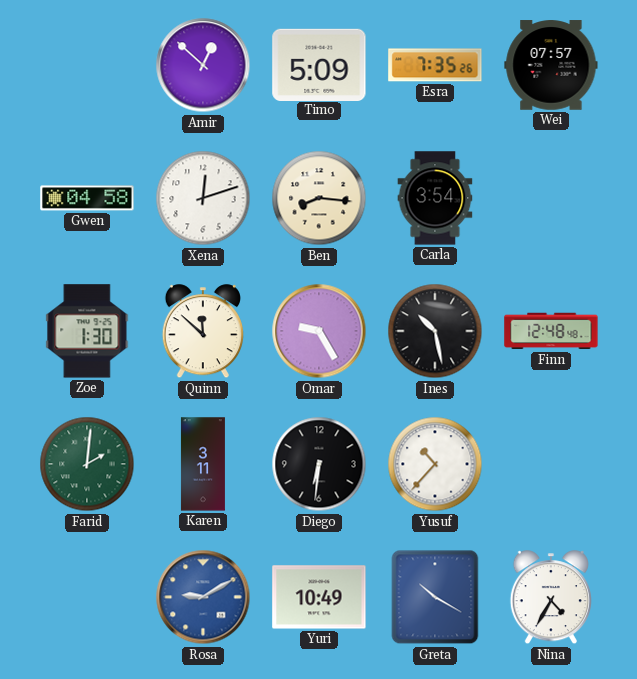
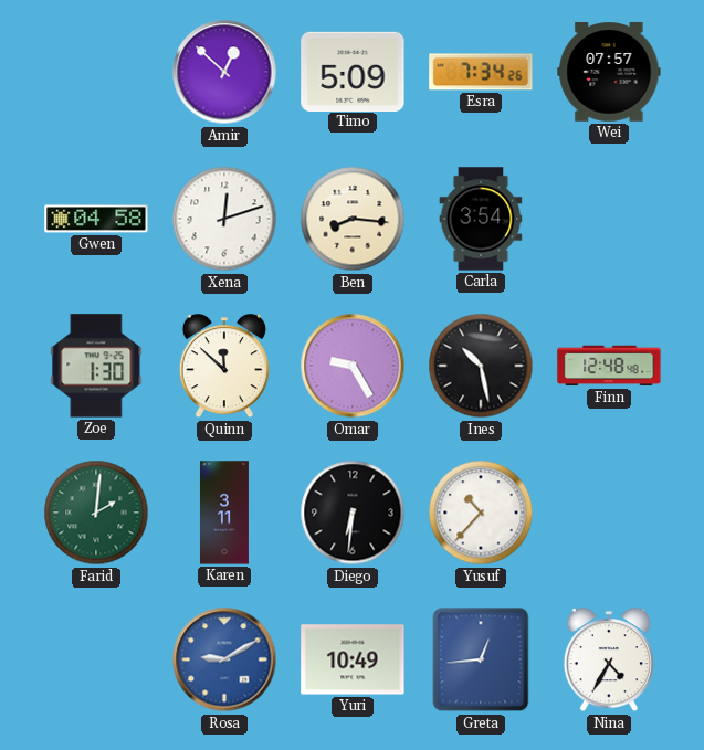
Esra: 7:35 -> 7:34
Greta: 10:20 -> 12:44
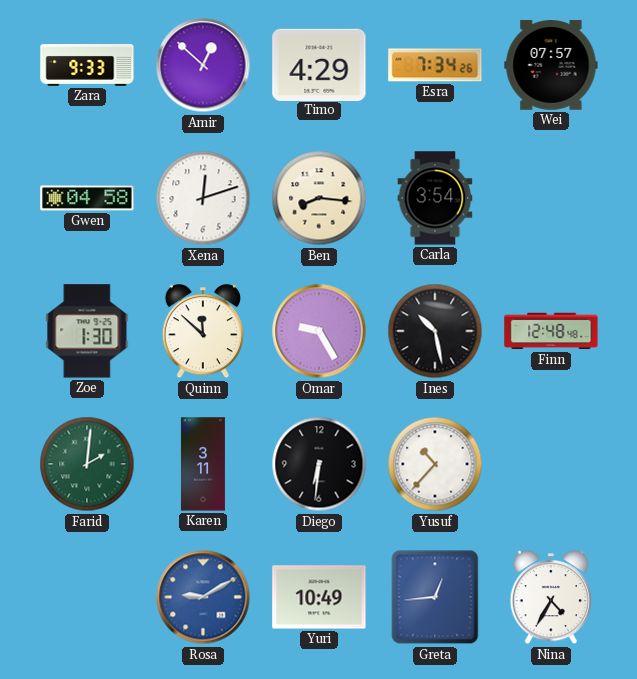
Zara: none -> 9:33
Timo: 5:09 -> 4:29
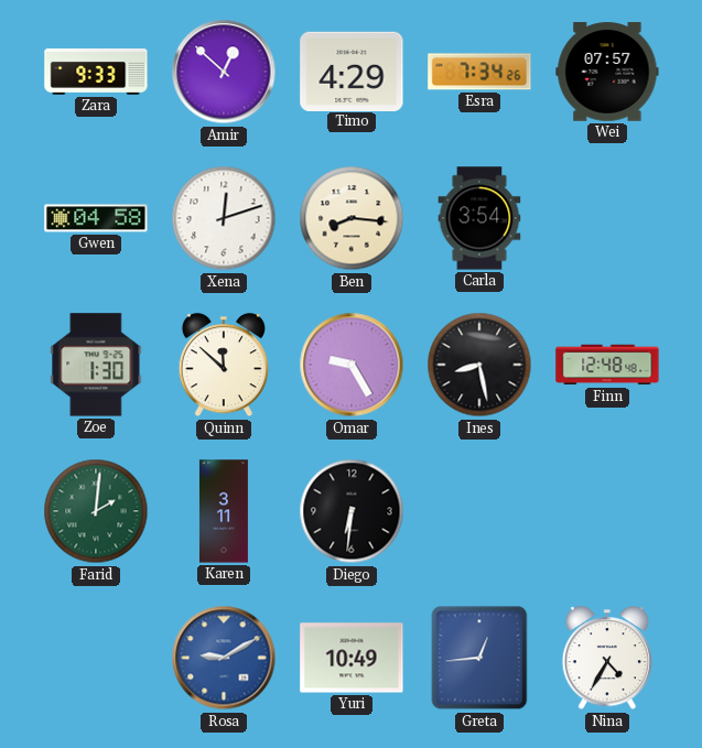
Ines: 10:28 -> 8:28
Yusuf: 10:37 -> none
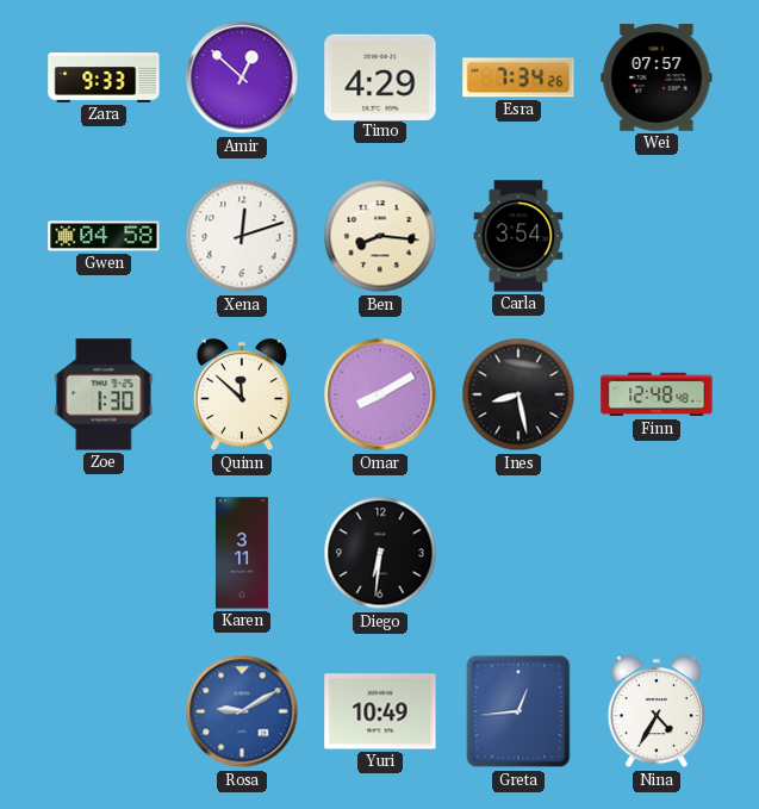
Omar: 9:25 -> 8:10
Farid: 2:01 -> none
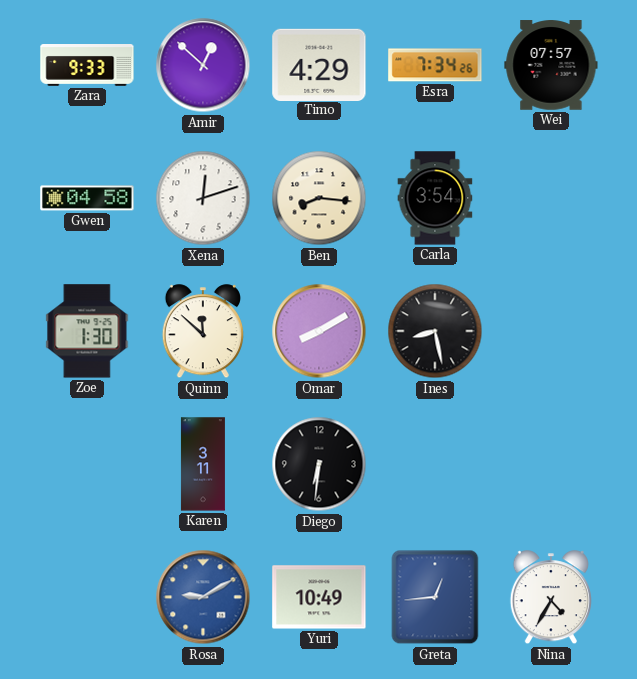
Finn: 12:48 -> none
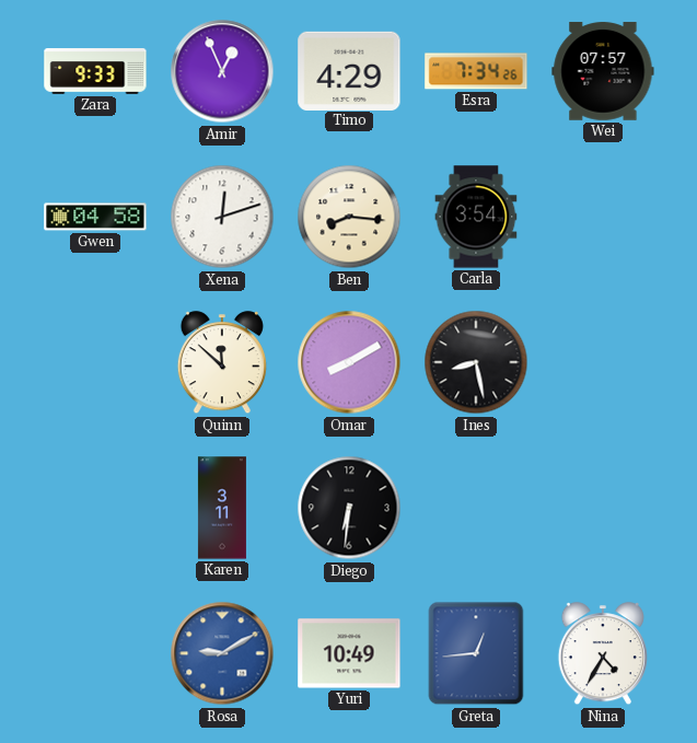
Amir: 12:52 -> 12:56
Zoe: 1:30 -> none
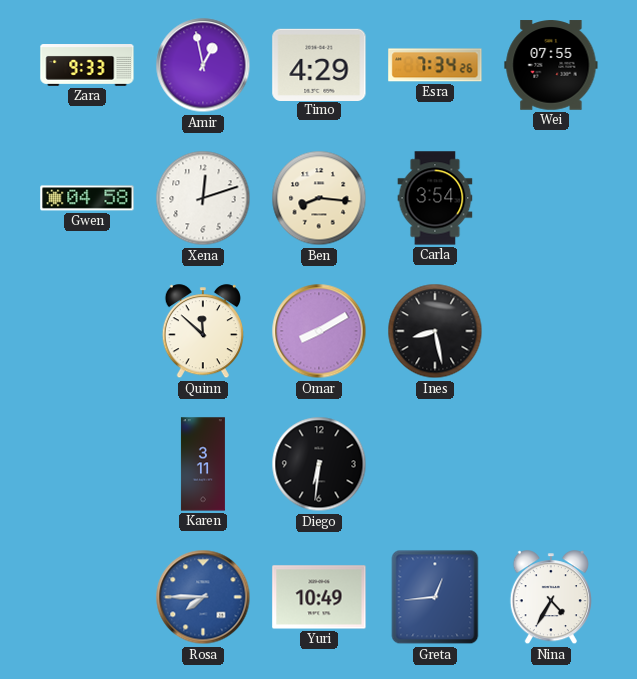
Amir: 12:56 -> 12:58
Wei: 07:57 -> 07:55
Rosa: 9:10 -> 7:45
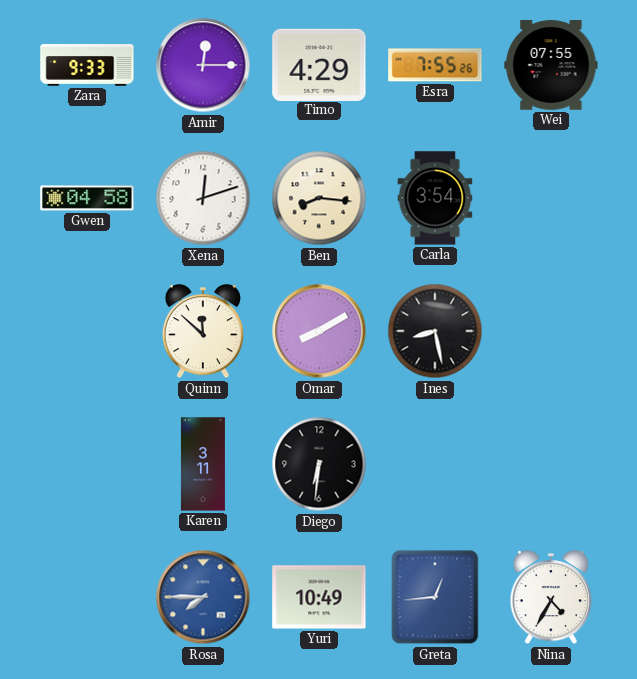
Amir: 12:58 -> 12:15
Esra: 7:34 -> 7:55
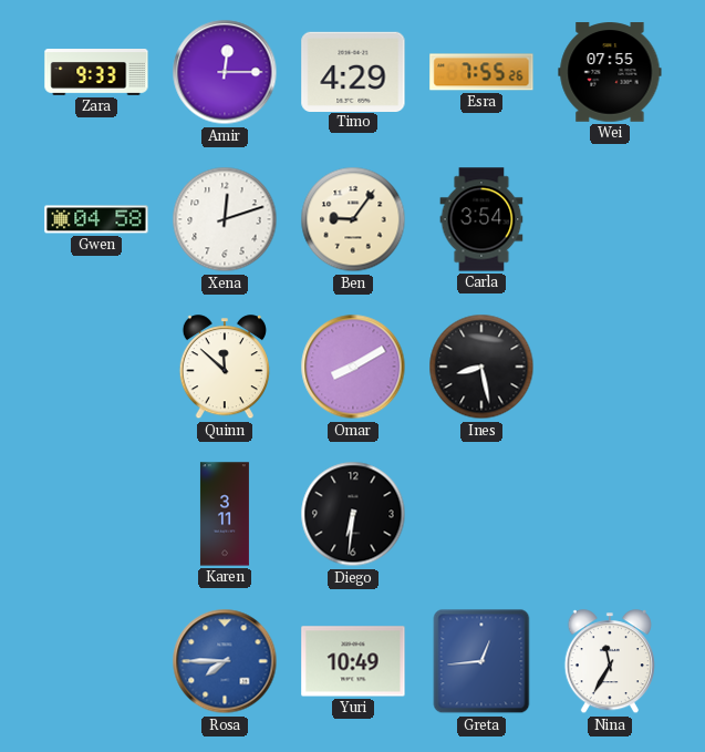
Ben: 8:16 -> 9:06
Nina: 4:35 -> 11:35
